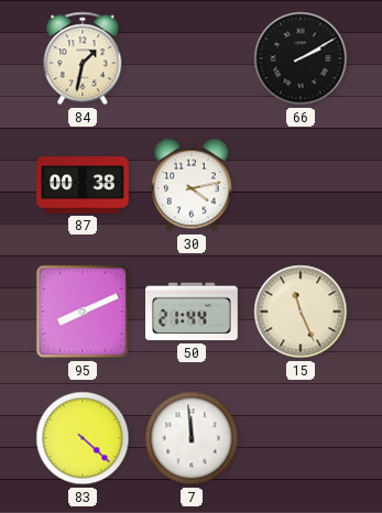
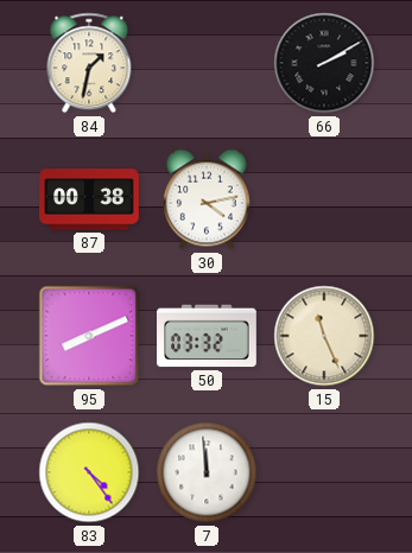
50: 21:44 -> 03:32
83: 4:22 -> 4:24
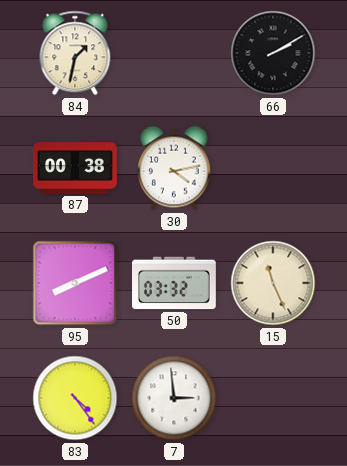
7: 11:59 -> 2:59
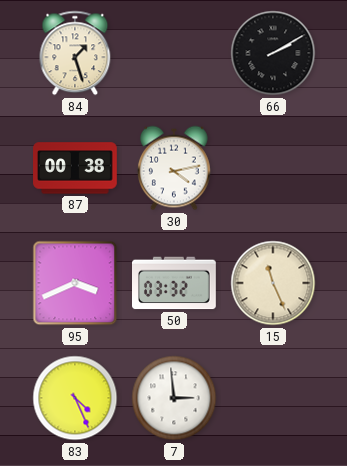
84: 1:32 -> 1:27
95: 8:11 -> 3:41
83: 4:24 -> 4:26
